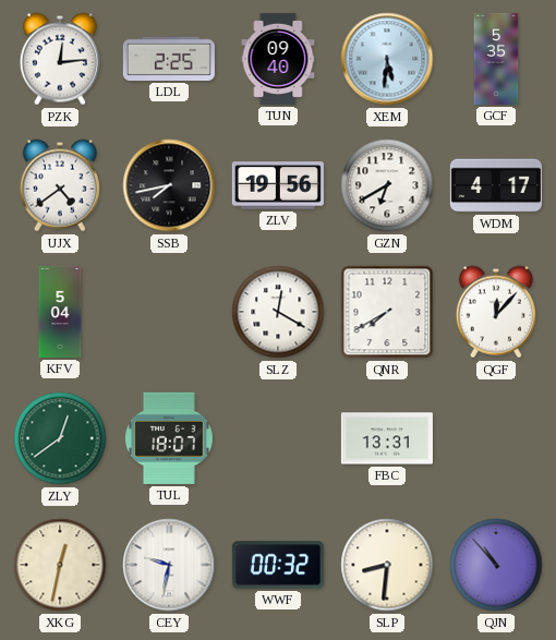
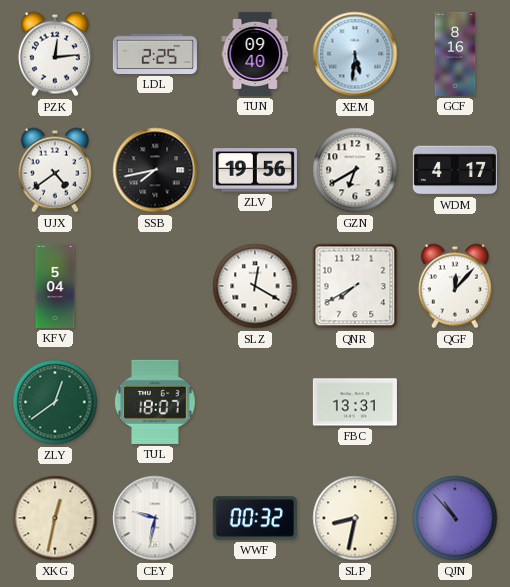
GCF: 5:35 -> 8:16
SLP: 8:31 -> 8:32
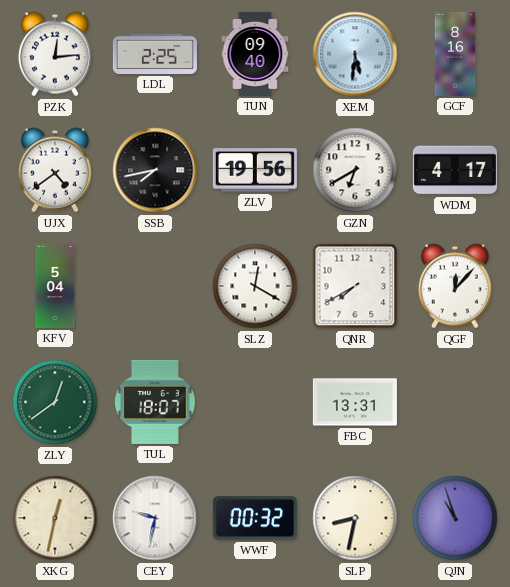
QJN: 10:53 -> 10:57
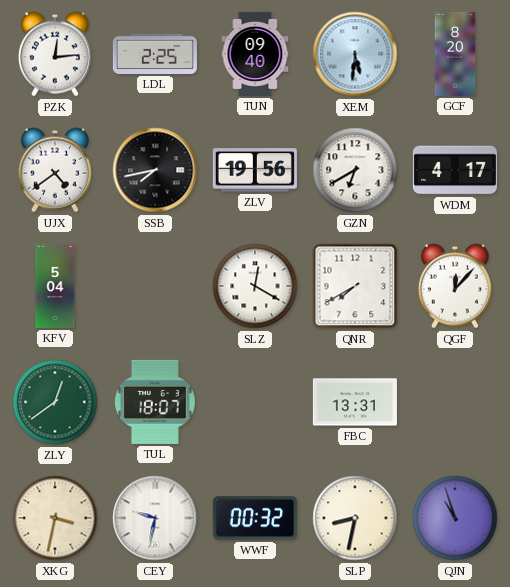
GCF: 8:16 -> 8:20
XKG: 12:32 -> 3:32
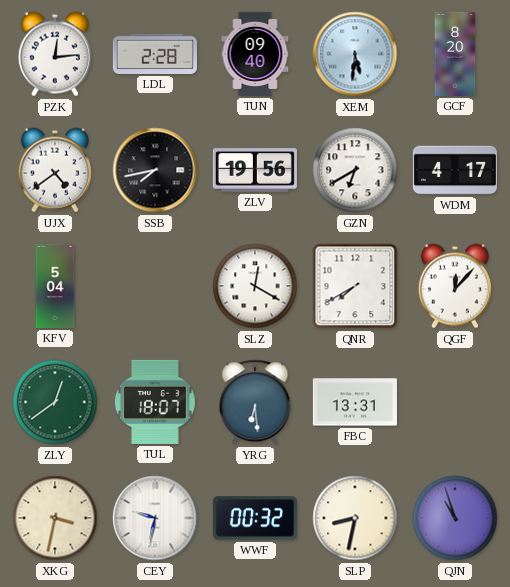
LDL: 2:25 -> 2:28
YRG: none -> 6:29
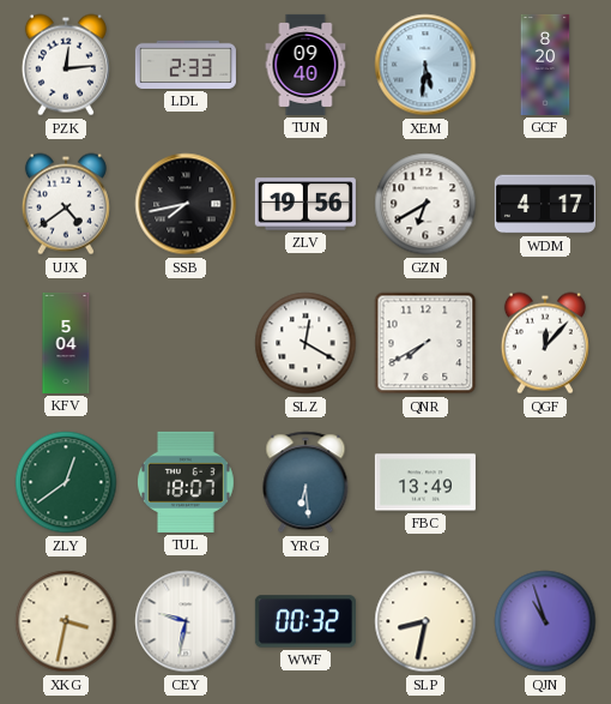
LDL: 2:28 -> 2:33
FBC: 13:31 -> 13:49
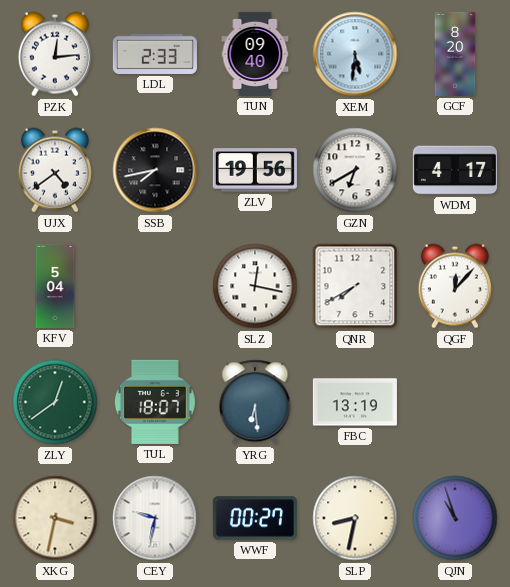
SLZ: 12:20 -> 12:17
FBC: 13:49 -> 13:19
WWF: 00:32 -> 00:27
